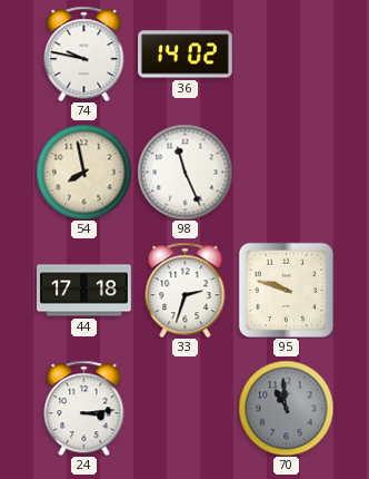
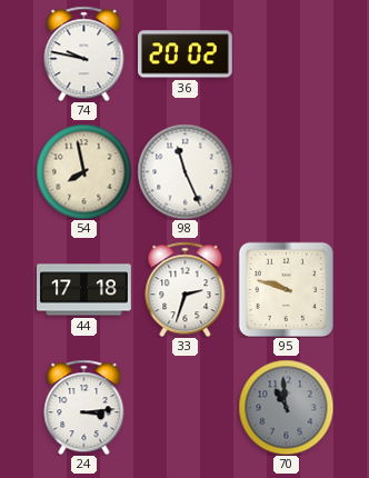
36: 14:02 -> 20:02
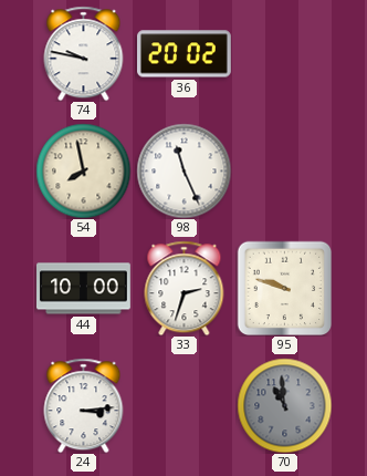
44: 17:18 -> 10:00
